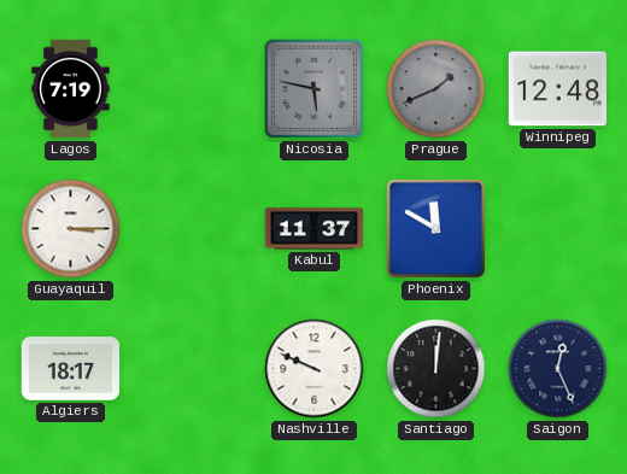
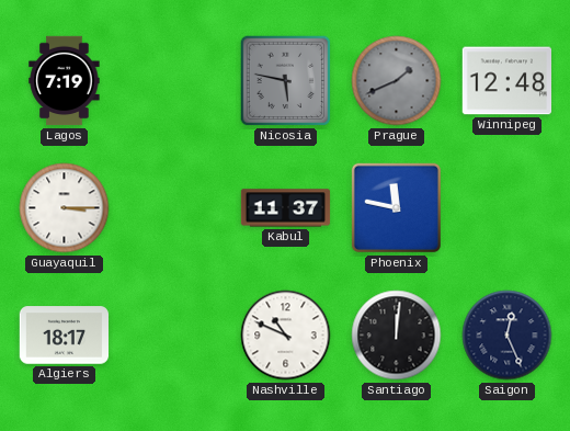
Phoenix: 11:50 -> 11:47
Nashville: 9:49 -> 10:49
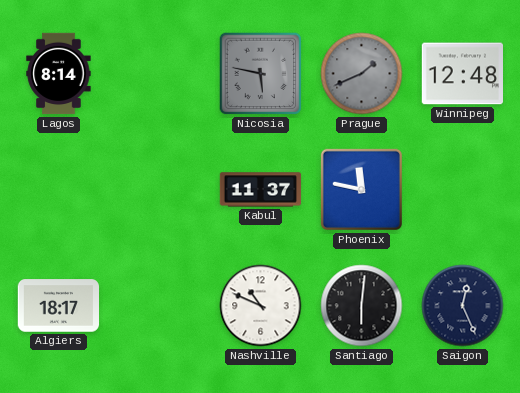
Lagos: 7:19 -> 8:14
Guayaquil: 3:15 -> none
Santiago: 12:01 -> 6:01
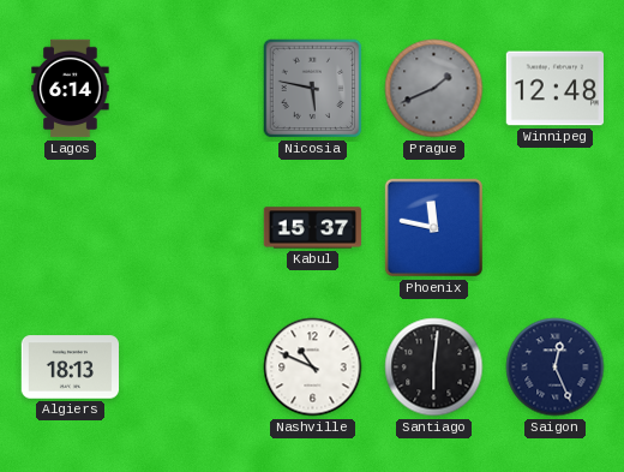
Lagos: 8:14 -> 6:14
Kabul: 11:37 -> 15:37
Algiers: 18:17 -> 18:13
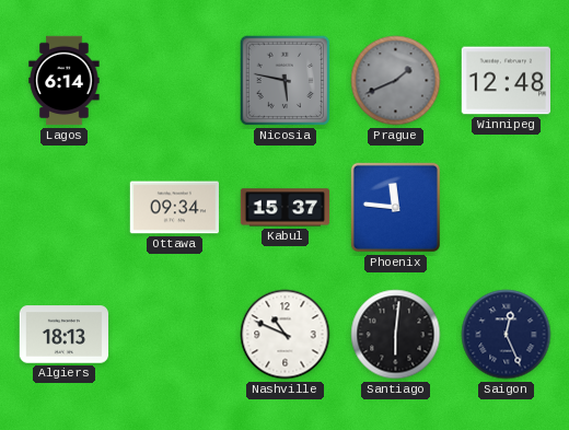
Ottawa: none -> 09:34
Phoenix: 11:47 -> 11:46
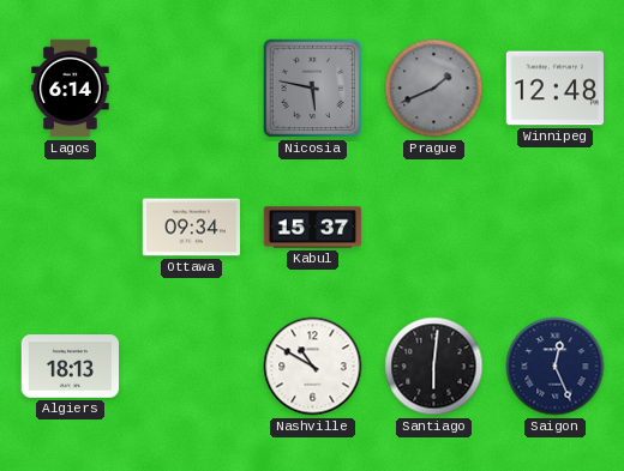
Phoenix: 11:46 -> none
Nashville: 10:49 -> 10:50
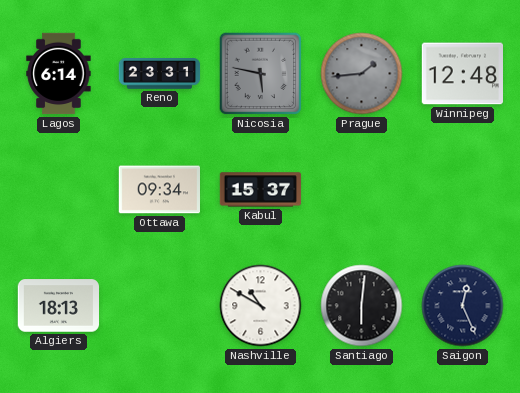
Reno: none -> 23:31
Prague: 1:41 -> 1:44
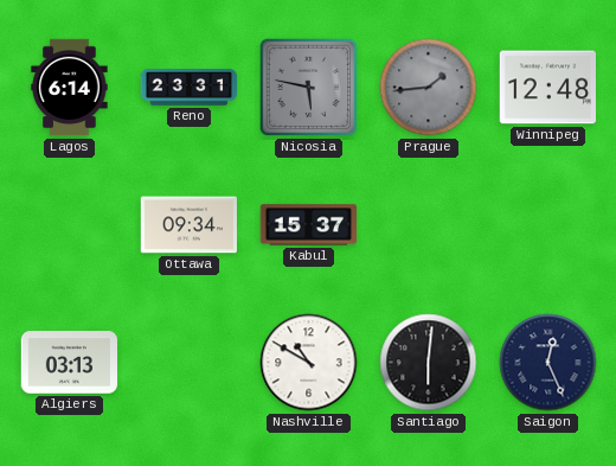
Algiers: 18:13 -> 03:13
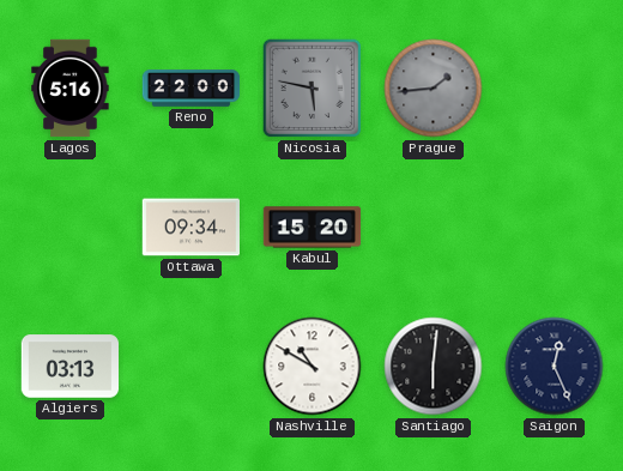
Lagos: 6:14 -> 5:16
Reno: 23:31 -> 22:00
Winnipeg: 12:48 -> none
Kabul: 15:37 -> 15:20
